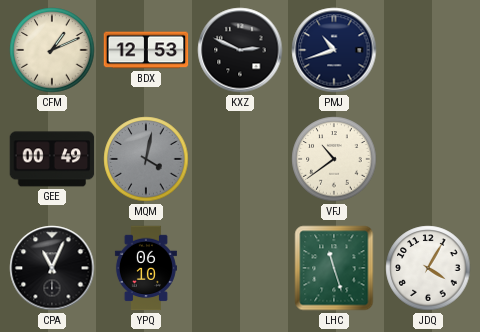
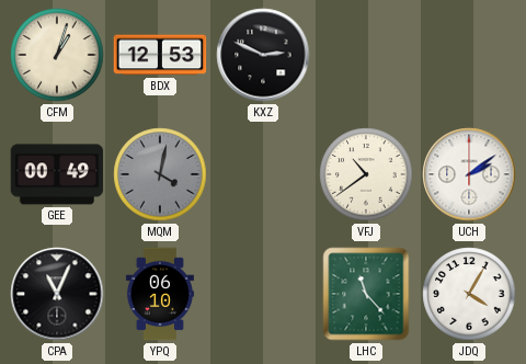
CFM: 1:11 -> 1:03
PMJ: 10:42 -> none
UCH: none -> 2:09
LHC: 11:27 -> 11:23
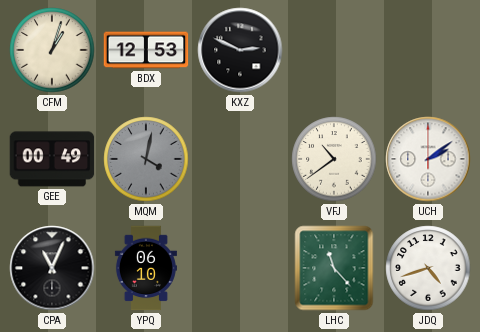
JDQ: 4:05 -> 4:42
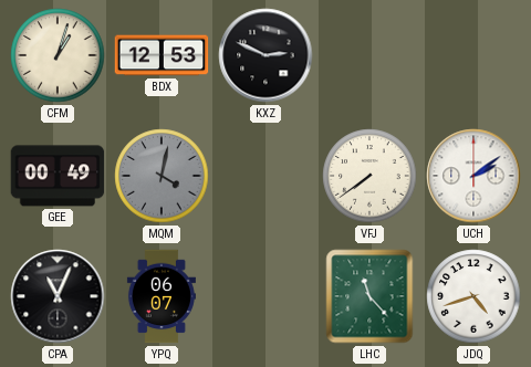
VFJ: 10:39 -> 7:39
YPQ: 06:10 -> 06:07
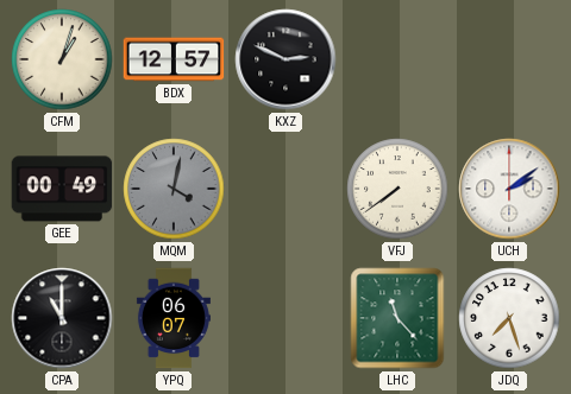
BDX: 12:53 -> 12:57
CPA: 11:04 -> 11:00
JDQ: 4:42 -> 7:27
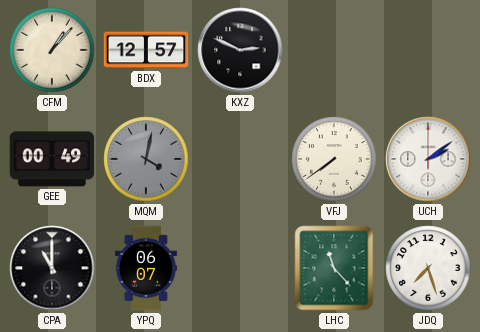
CFM: 1:03 -> 1:07
